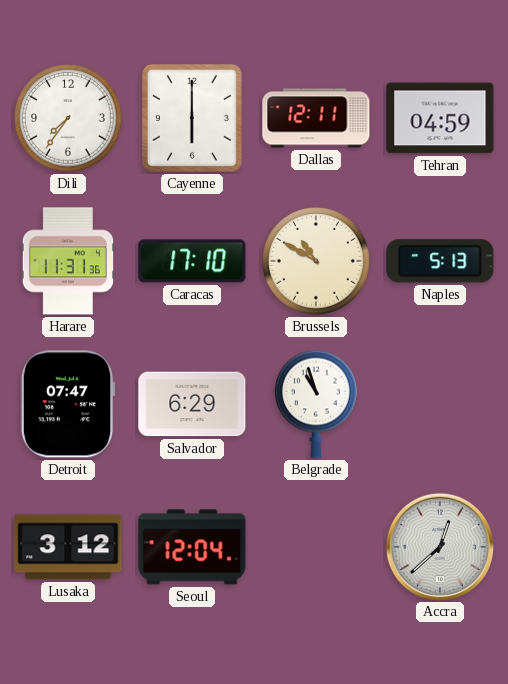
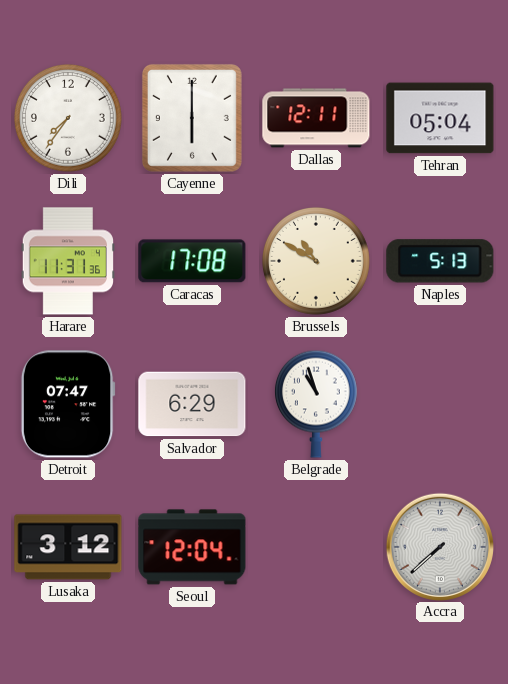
Tehran: 04:59 -> 05:04
Caracas: 17:10 -> 17:08
Accra: 12:38 -> 7:38
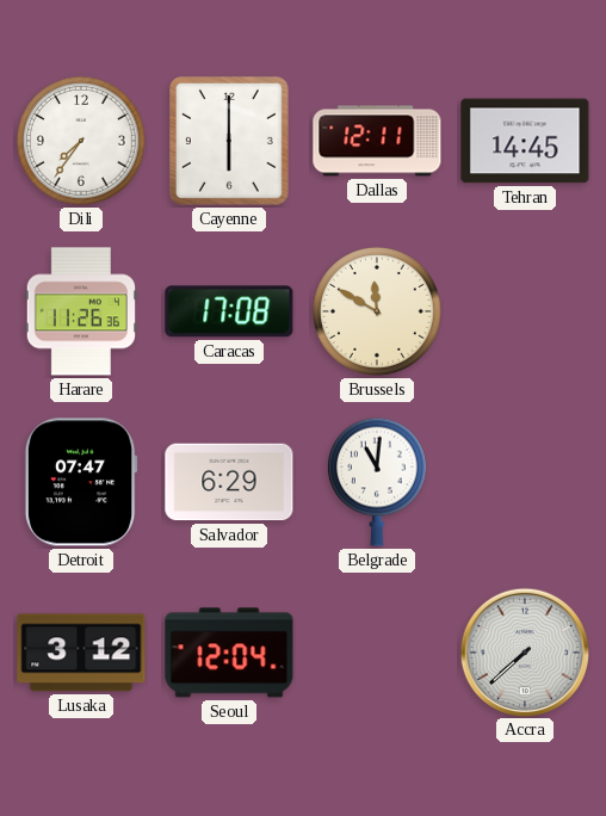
Tehran: 05:04 -> 14:45
Harare: 11:31 -> 11:26
Brussels: 10:50 -> 11:50
Naples: 5:13 -> none
Belgrade: 10:57 -> 11:01
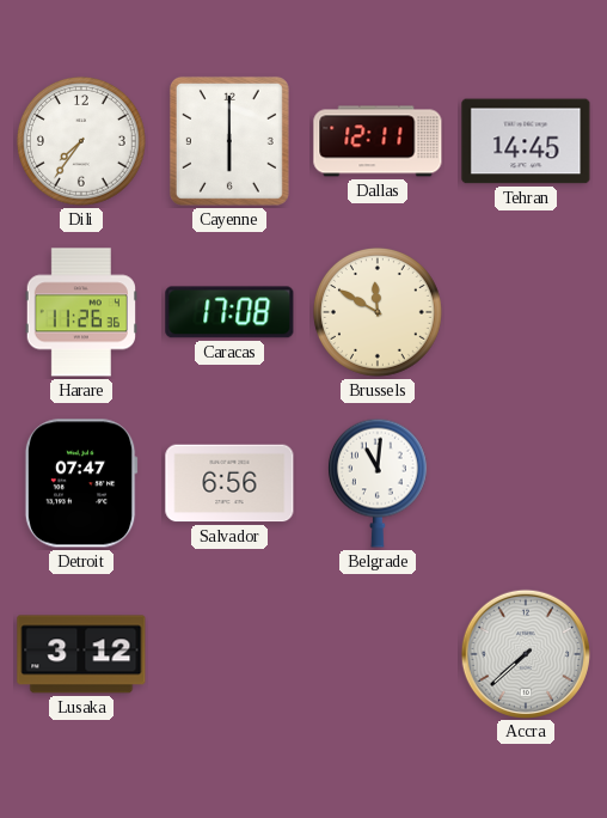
Salvador: 6:29 -> 6:56
Seoul: 12:04 -> none
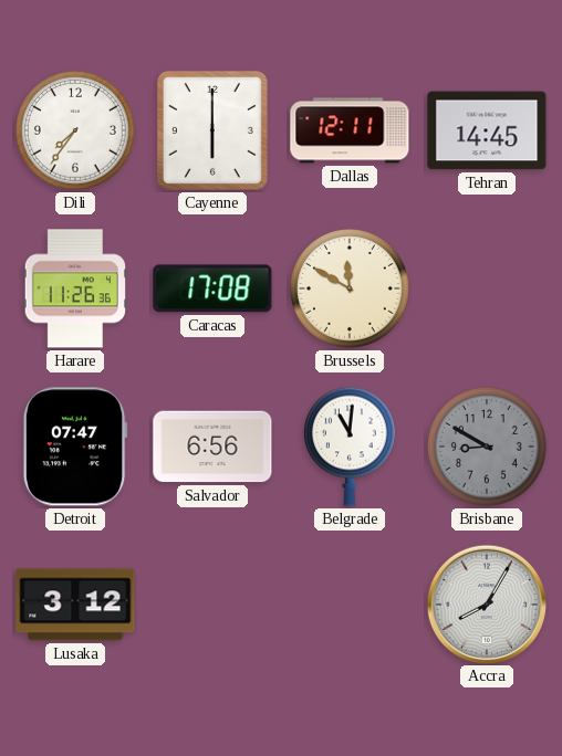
Brisbane: none -> 8:50
Accra: 7:38 -> 8:05
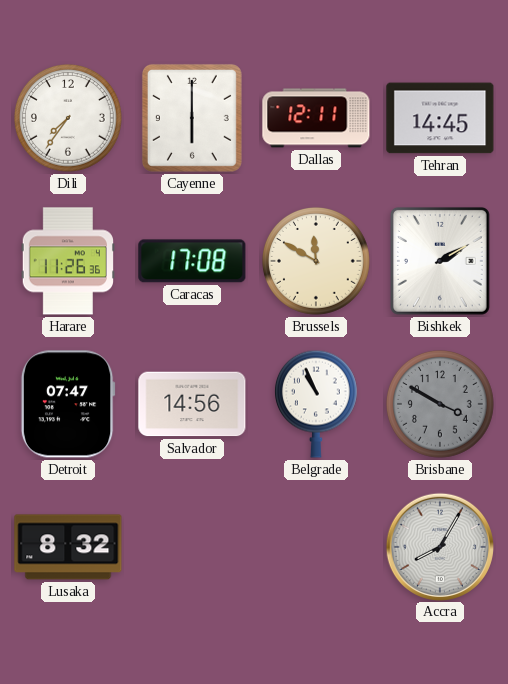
Bishkek: none -> 2:10
Salvador: 6:56 -> 14:56
Belgrade: 11:01 -> 10:56
Brisbane: 8:50 -> 3:50
Lusaka: 3:12 -> 8:32
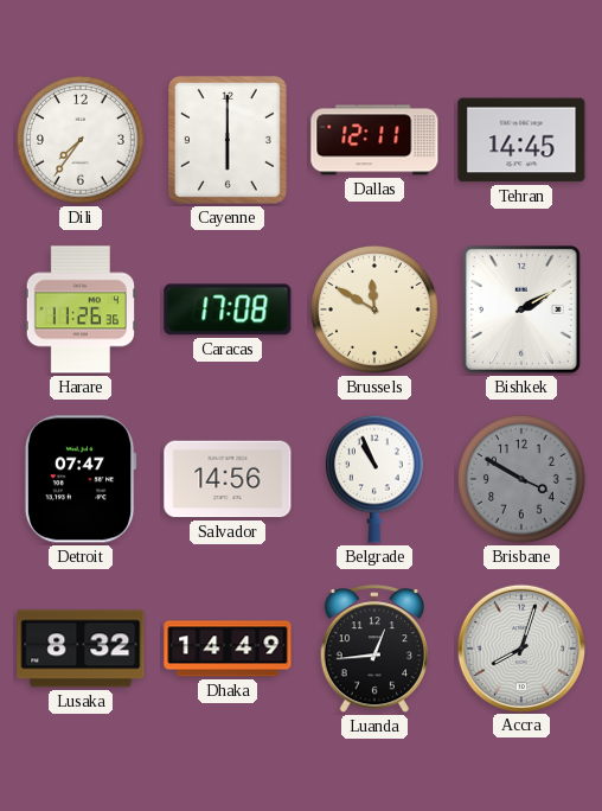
Dhaka: none -> 14:49
Luanda: none -> 12:44
Accra: 8:05 -> 8:03
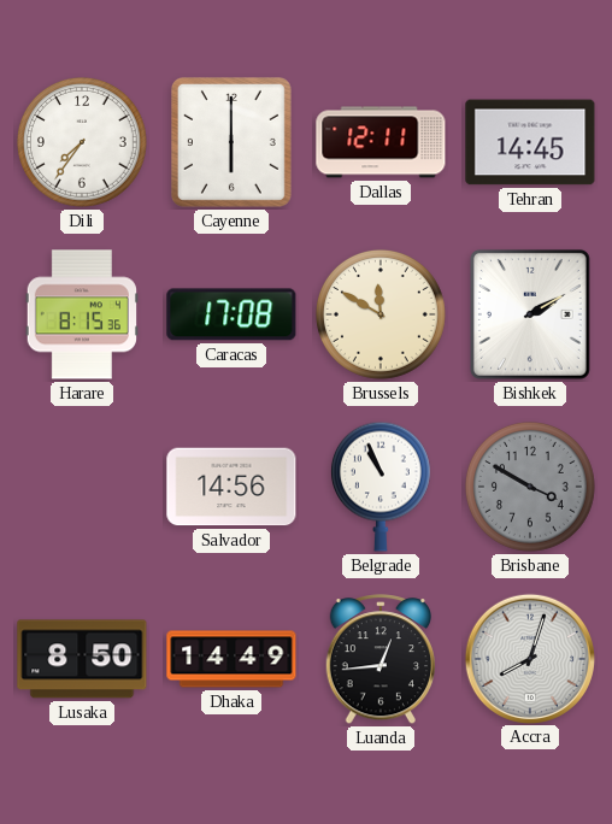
Harare: 11:26 -> 8:15
Detroit: 07:47 -> none
Lusaka: 8:32 -> 8:50
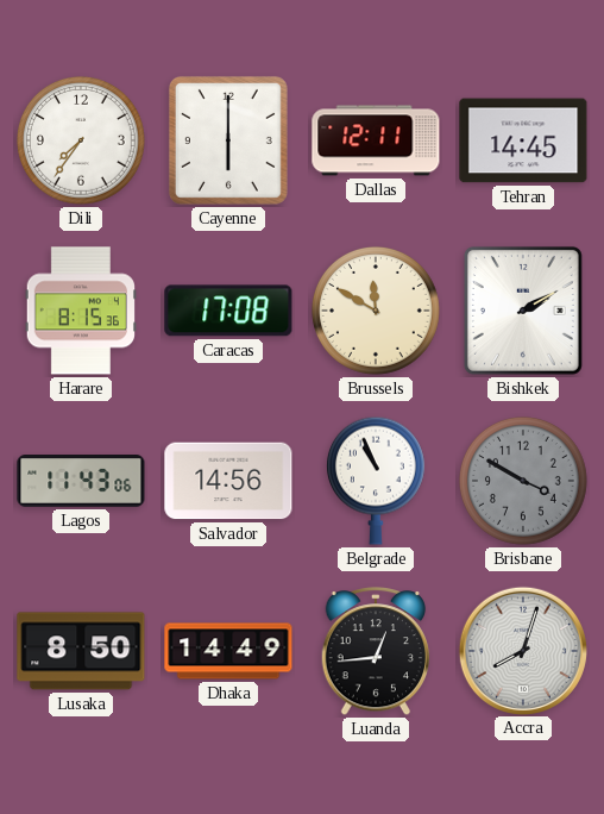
Lagos: none -> 11:43
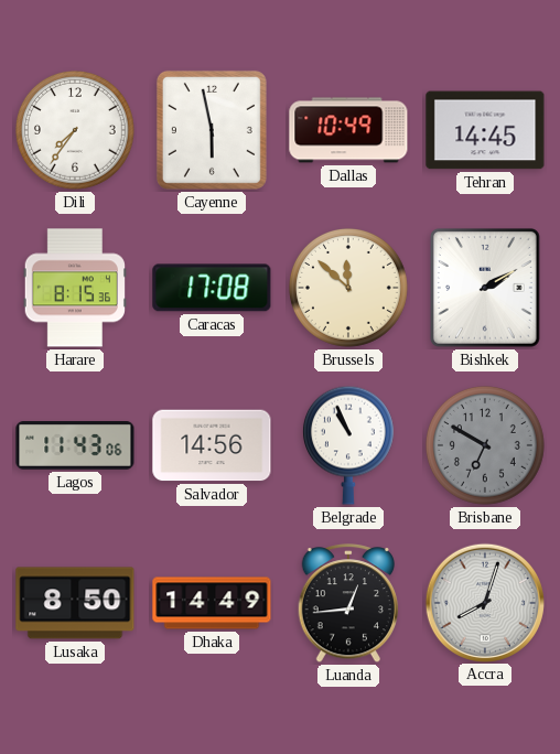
Cayenne: 6:00 -> 5:58
Dallas: 12:11 -> 10:49
Brussels: 11:50 -> 11:52
Brisbane: 3:50 -> 6:50
